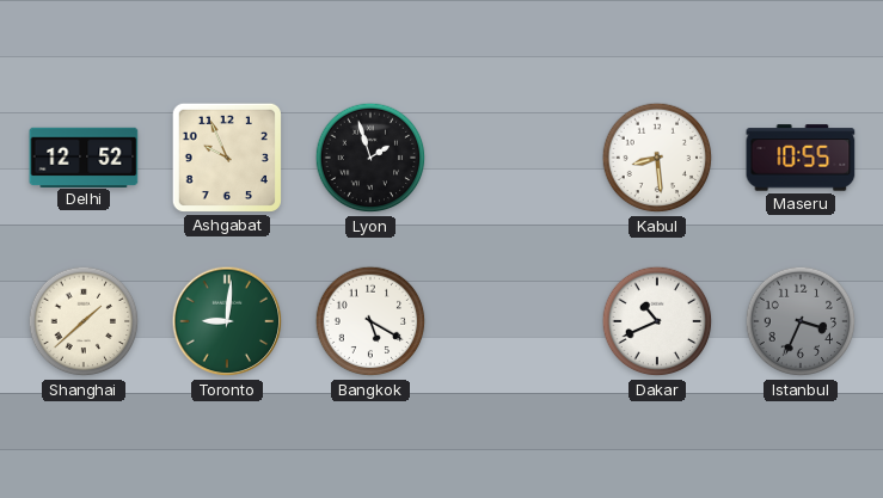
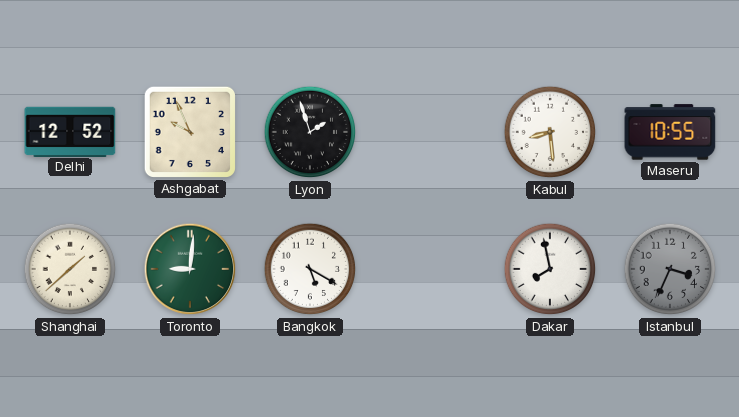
Dakar: 10:41 -> 7:58
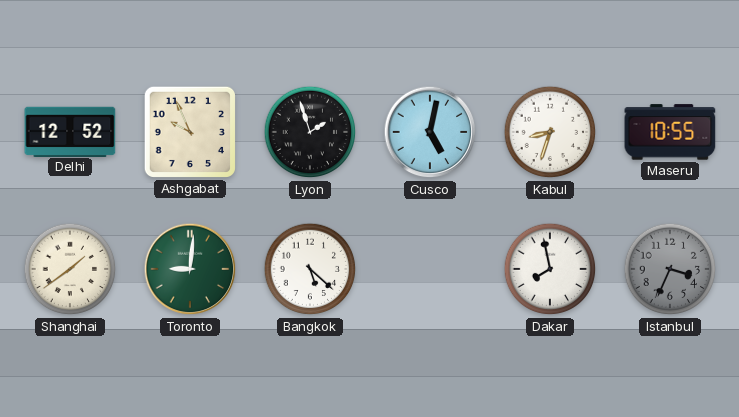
Cusco: none -> 5:02
Kabul: 8:29 -> 8:33
Shanghai: 1:38 -> 1:39
Bangkok: 5:20 -> 5:22
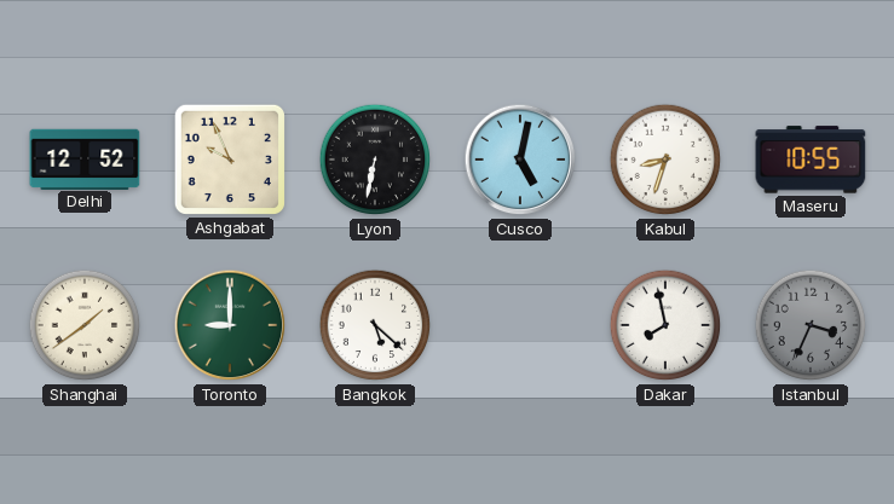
Lyon: 1:57 -> 6:32
Toronto: 9:01 -> 9:00
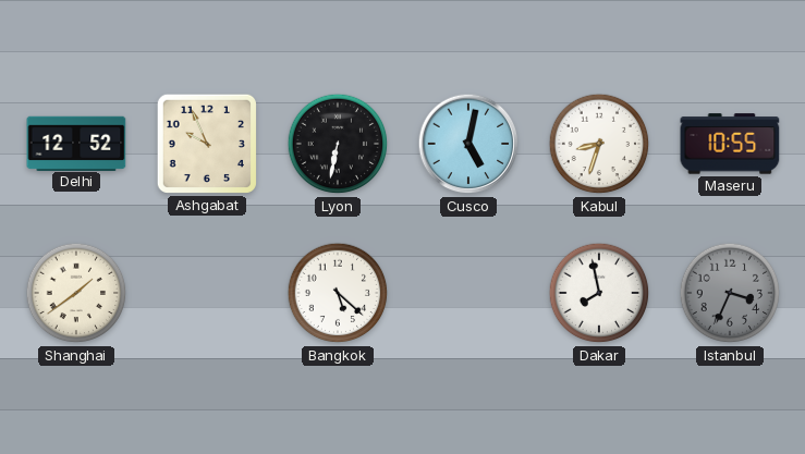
Toronto: 9:00 -> none
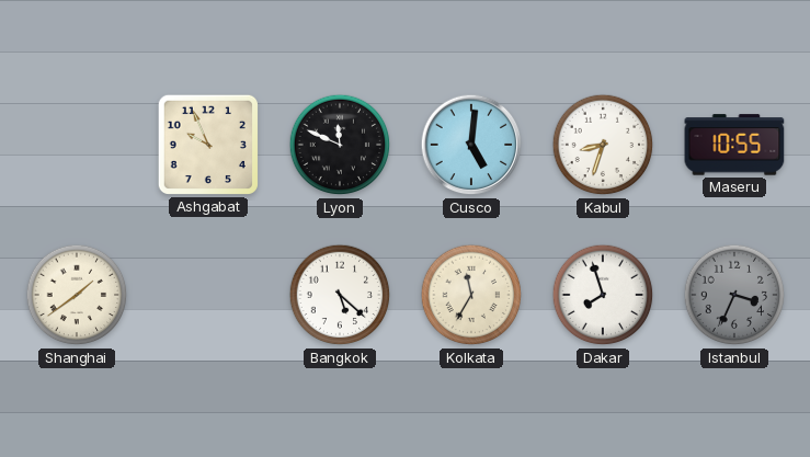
Delhi: 12:52 -> none
Lyon: 6:32 -> 11:49
Cusco: 5:02 -> 5:01
Kolkata: none -> 11:35
Dakar: 7:58 -> 7:57
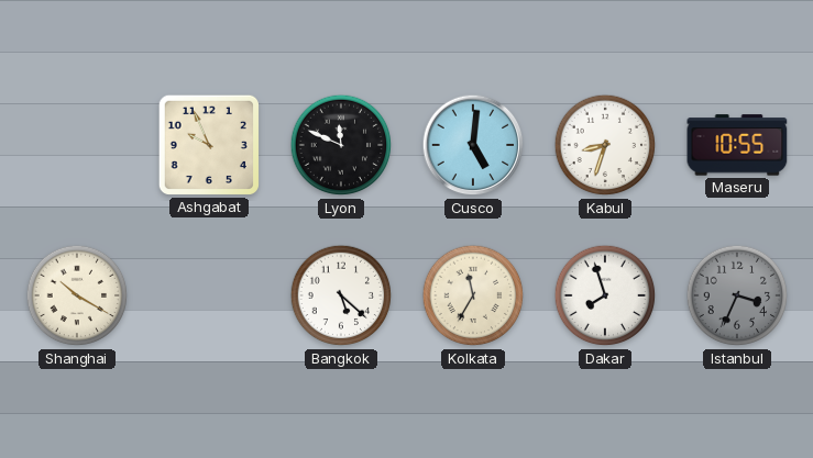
Shanghai: 1:39 -> 10:20
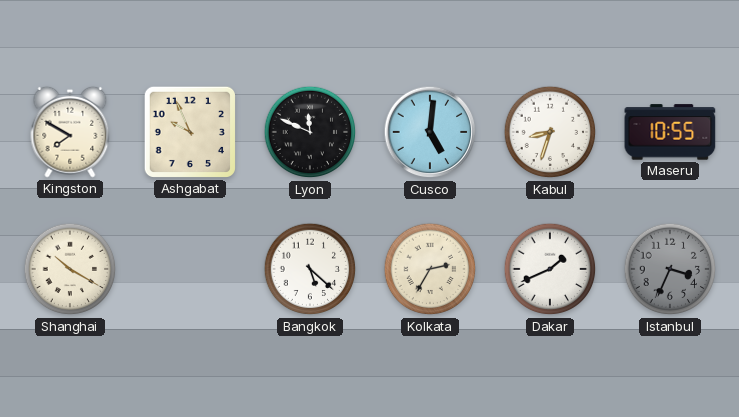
Kingston: none -> 7:50
Kolkata: 11:35 -> 2:35
Dakar: 7:57 -> 1:41
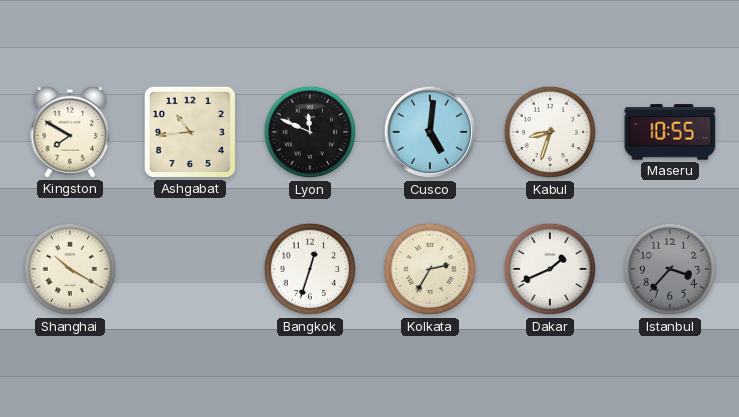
Ashgabat: 9:56 -> 10:44
Bangkok: 5:22 -> 12:33
Istanbul: 3:34 -> 3:37
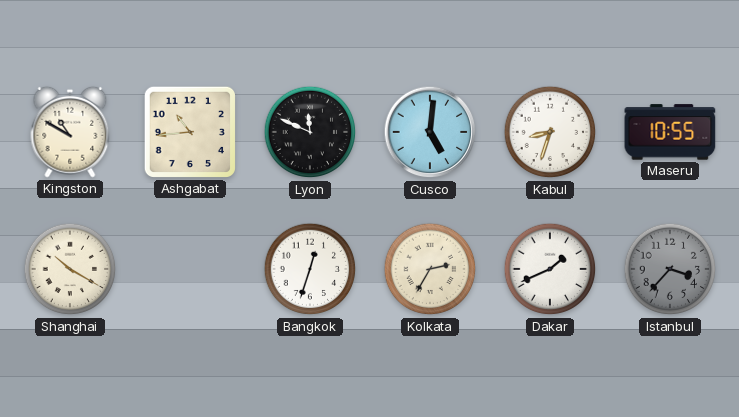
Kingston: 7:50 -> 10:50
